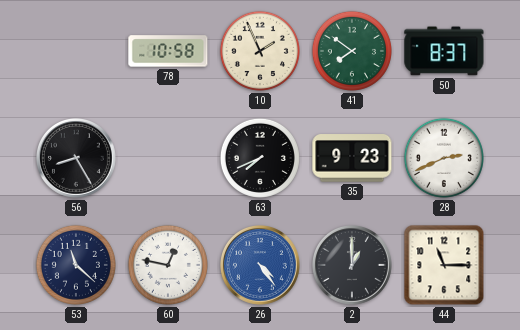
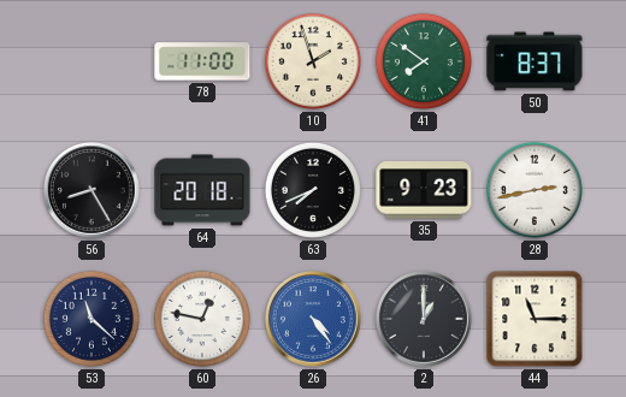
78: 10:58 -> 11:00
10: 1:56 -> 1:57
64: none -> 20:18
28: 2:41 -> 2:43
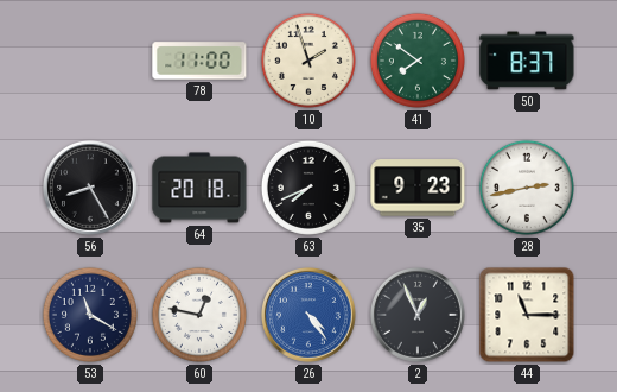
53: 11:22 -> 11:20
2: 1:00 -> 12:56
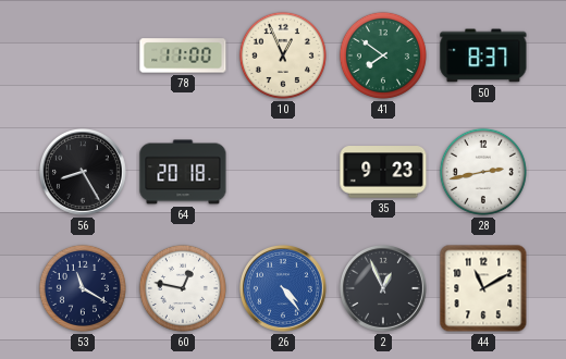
10: 1:57 -> 12:56
63: 7:41 -> none
44: 11:15 -> 11:10
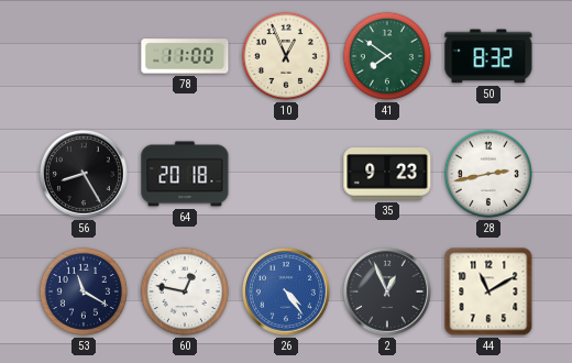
50: 8:37 -> 8:32
